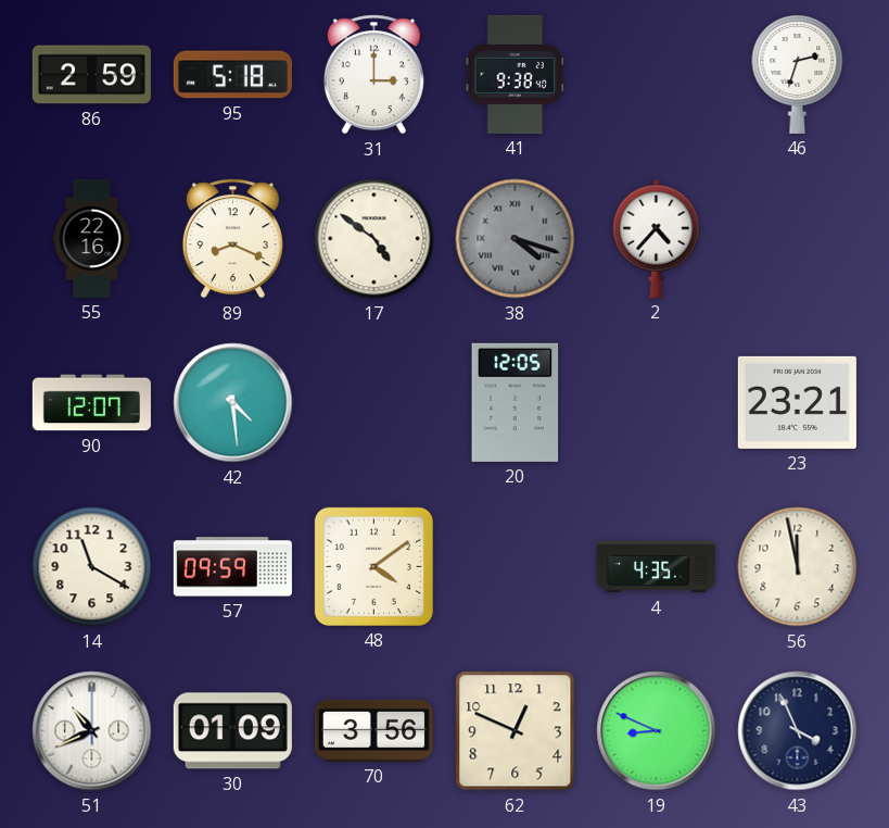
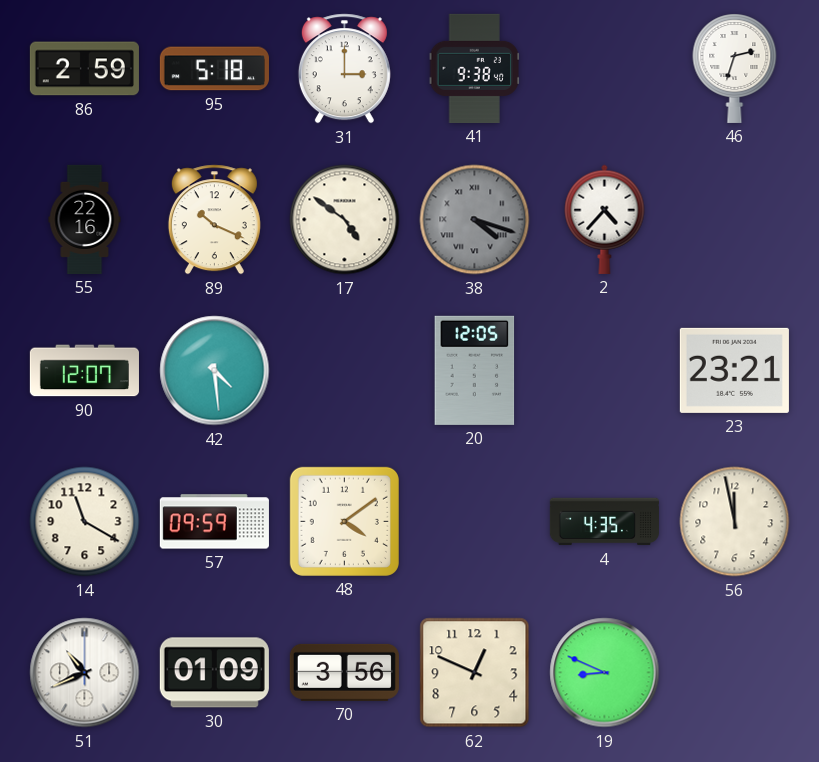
89: 8:19 -> 10:19
43: 3:56 -> none
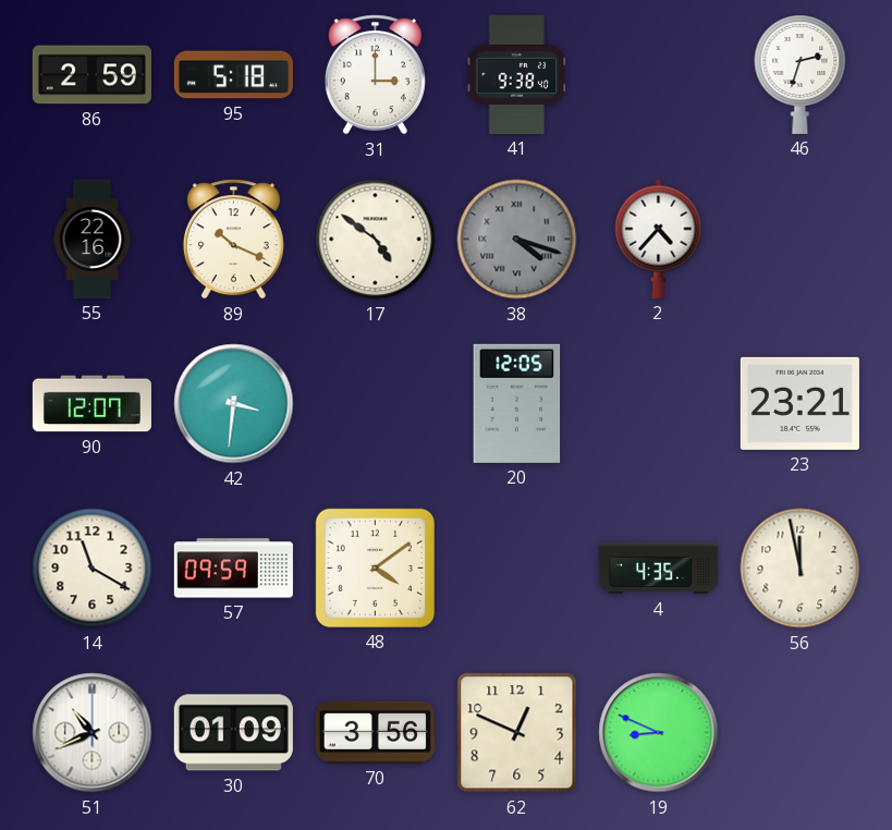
42: 4:29 -> 3:31
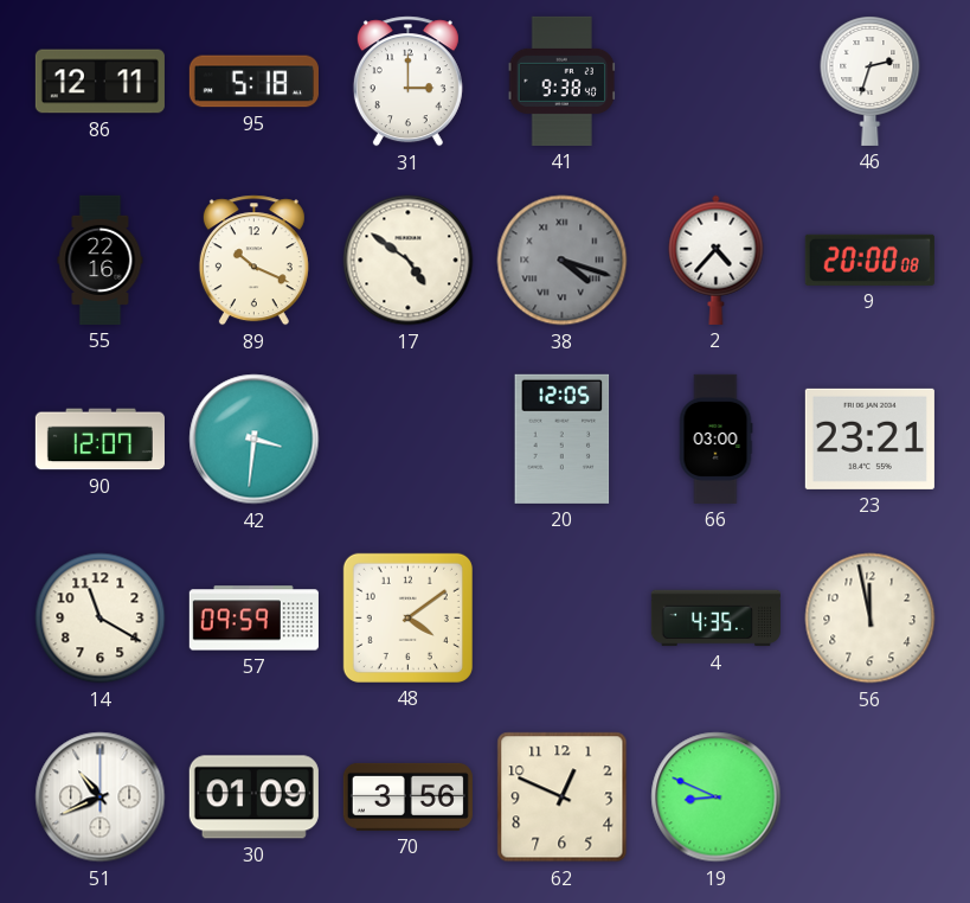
86: 2:59 -> 12:11
9: none -> 20:00
66: none -> 03:00
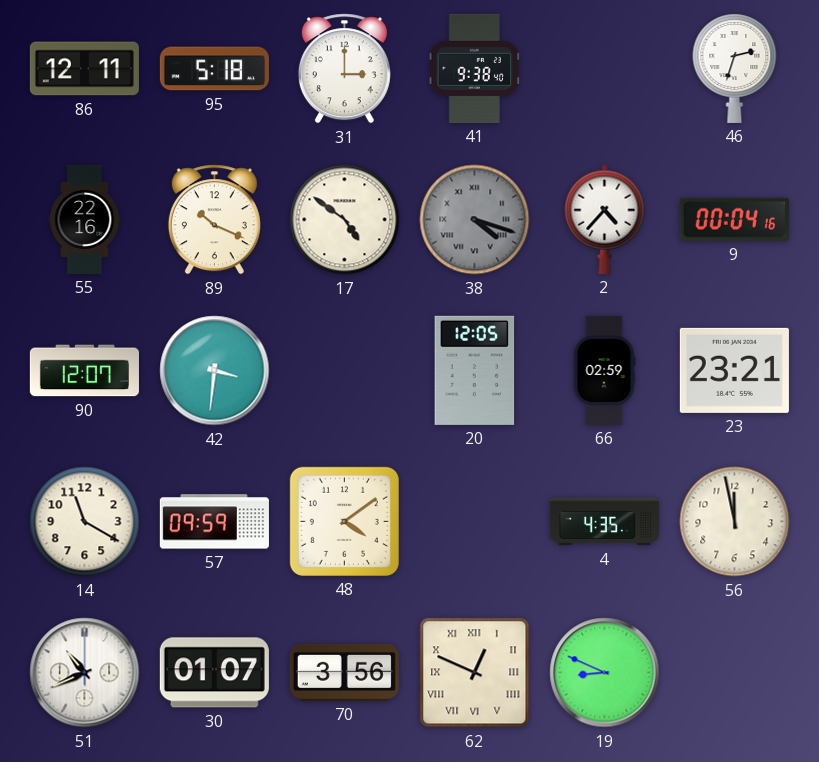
9: 20:00 -> 00:04
66: 03:00 -> 02:59
30: 01:09 -> 01:07
62 numerals: Arabic -> Roman
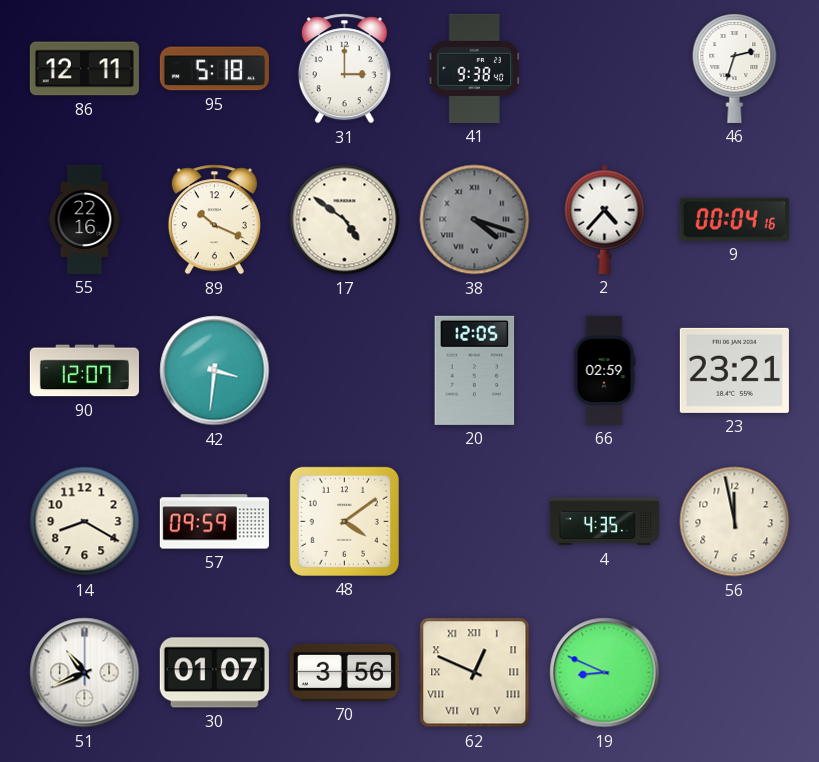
14: 11:20 -> 8:20
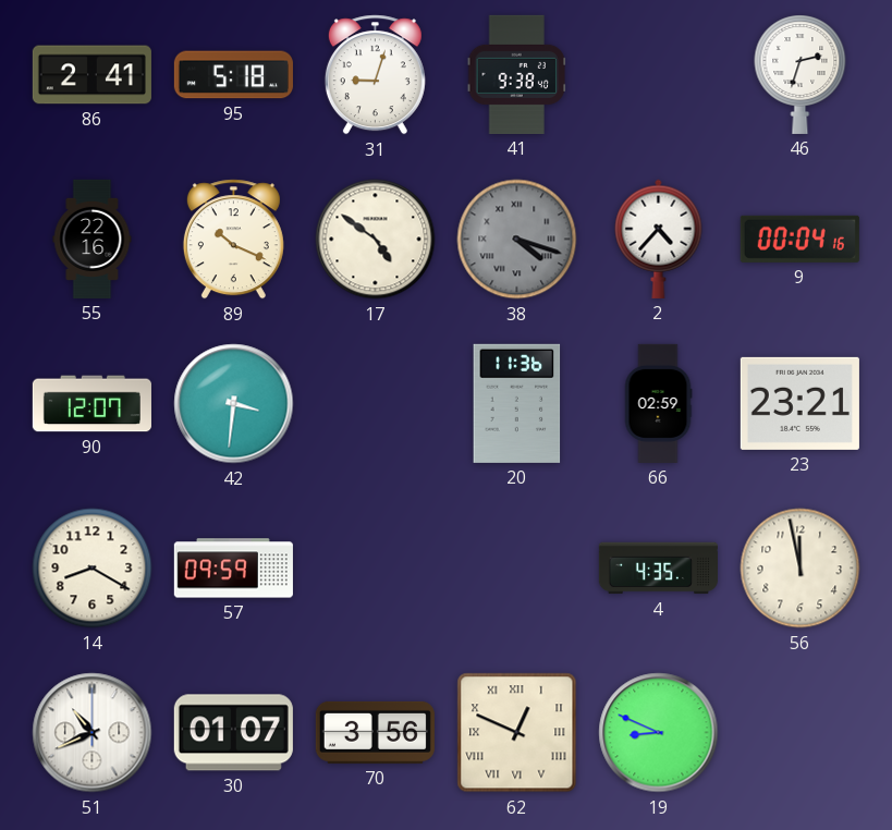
86: 12:11 -> 2:41
31: 3:00 -> 9:03
20: 12:05 -> 11:36
48: 4:09 -> none
